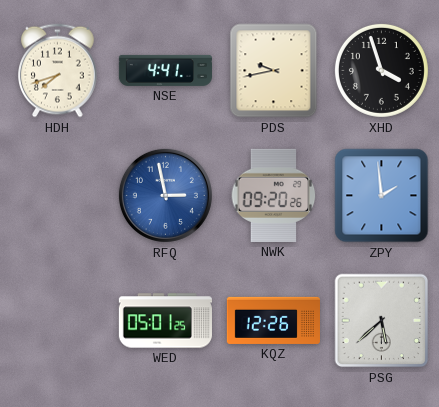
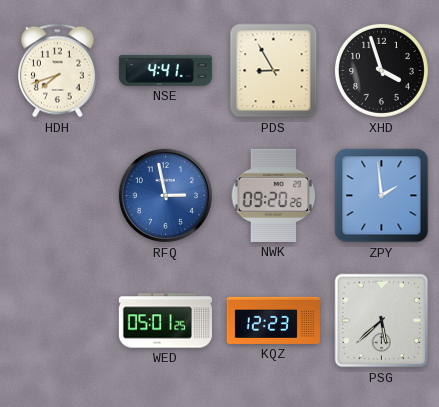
PDS: 9:43 -> 8:55
KQZ: 12:26 -> 12:23
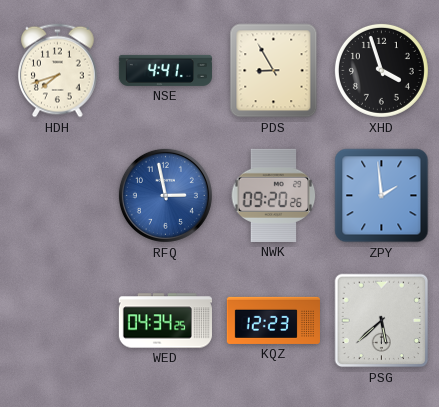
WED: 05:01 -> 04:34
